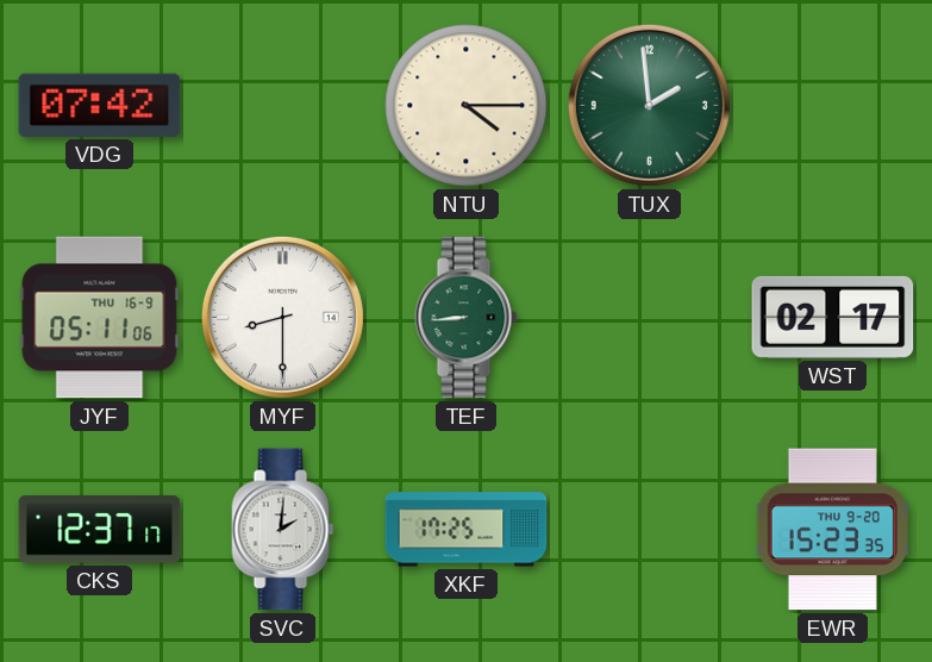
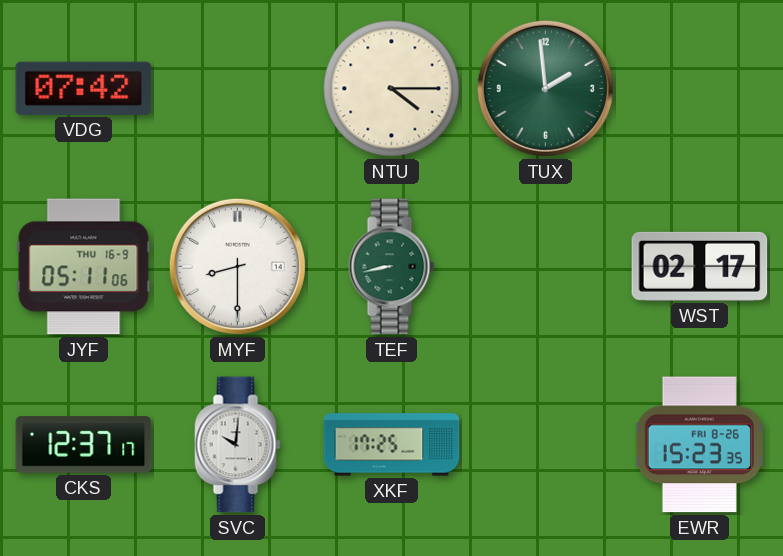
TEF: 8:44 -> 8:43
SVC: 2:01 -> 10:01
EWR date: THU 9-20 -> FRI 8-26
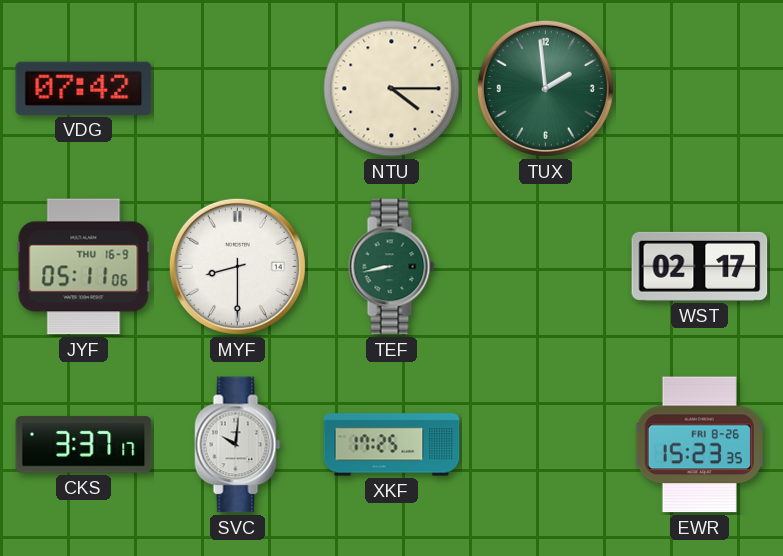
CKS: 12:37 -> 3:37
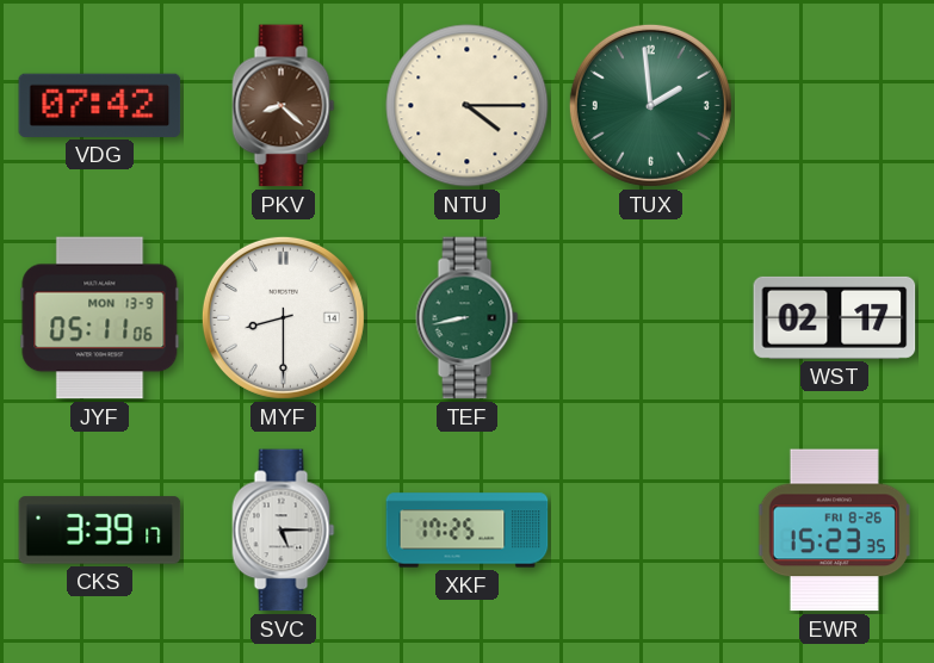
PKV: none -> 8:22
JYF date: THU 16-9 -> MON 13-9
CKS: 3:37 -> 3:39
SVC: 10:01 -> 5:15
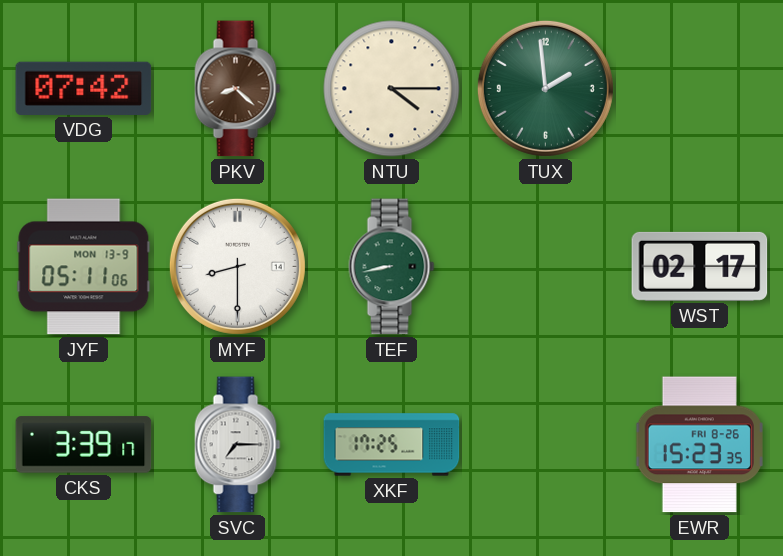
SVC: 5:15 -> 7:15
